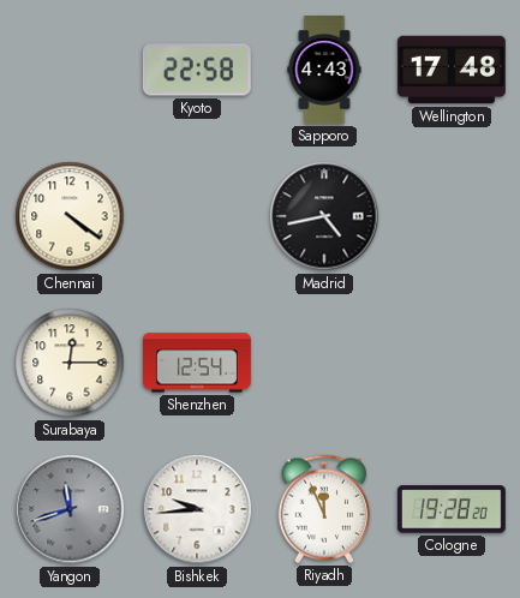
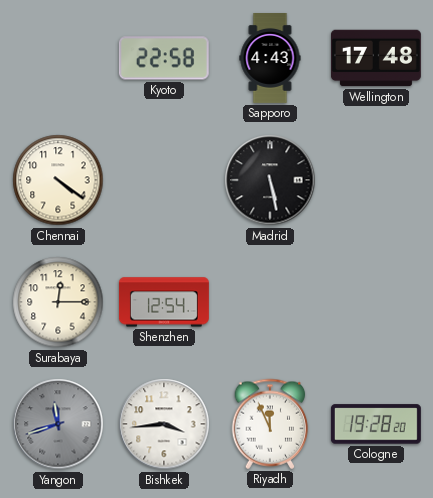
Madrid: 4:43 -> 5:28
Bishkek: 9:44 -> 3:44
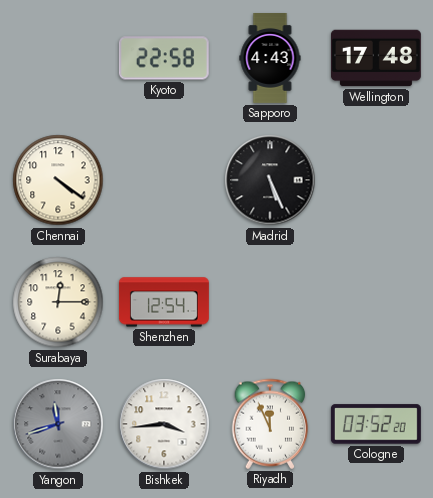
Madrid: 5:28 -> 5:26
Cologne: 19:28 -> 03:52
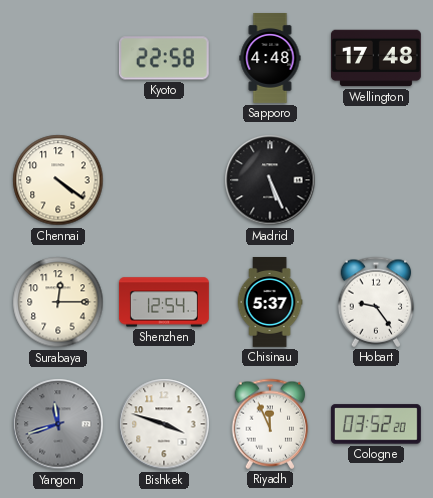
Sapporo: 4:43 -> 4:48
Chisinau: none -> 5:37
Hobart: none -> 9:24
Bishkek: 3:44 -> 3:48
